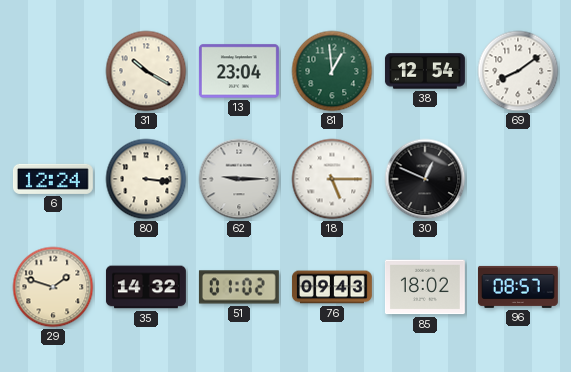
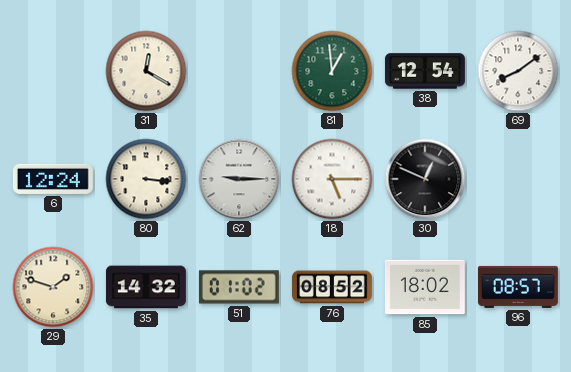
31: 10:20 -> 12:20
13: 23:04 -> none
76: 09:43 -> 08:52
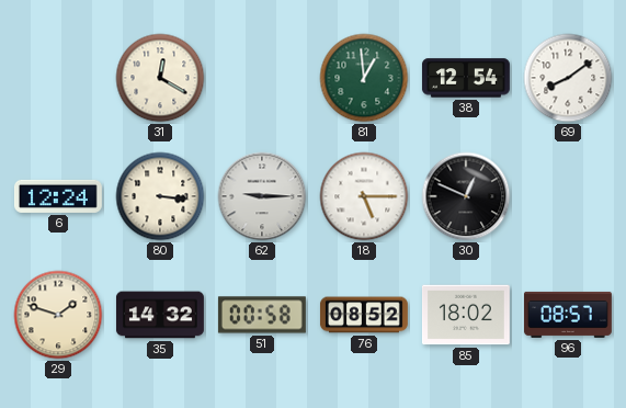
51: 01:02 -> 00:58
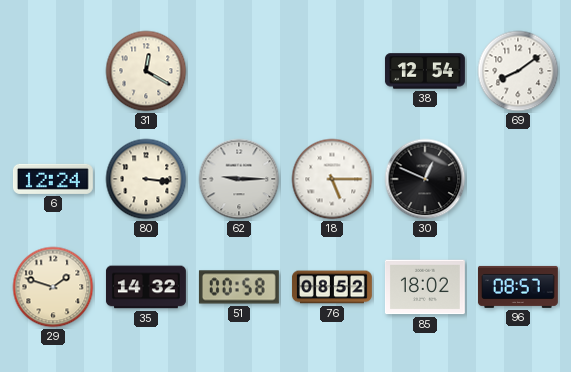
81: 12:59 -> none
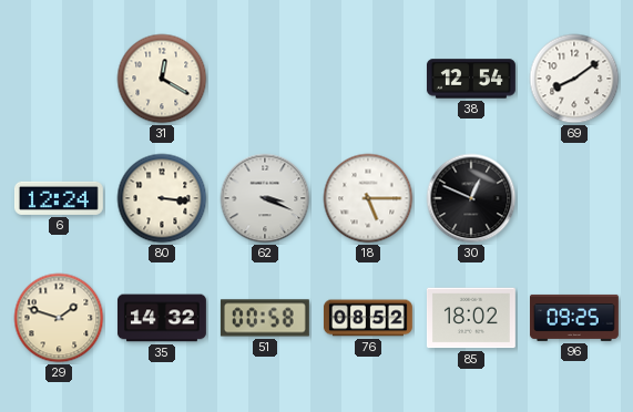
62: 9:15 -> 3:19
96: 08:57 -> 09:25
